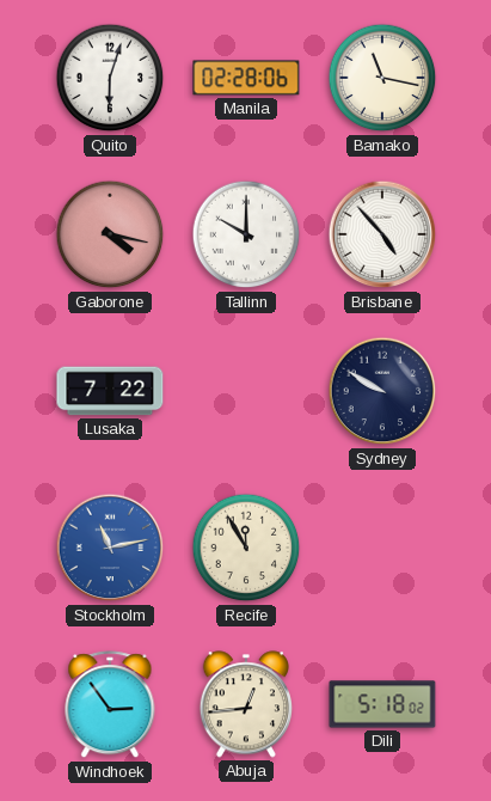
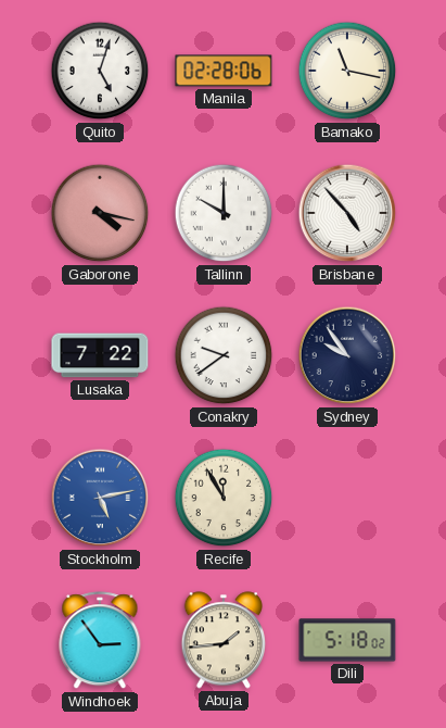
Quito: 6:03 -> 5:03
Conakry: none -> 9:39
Sydney: 9:50 -> 9:54
Stockholm: 11:13 -> 5:13
Abuja: 12:44 -> 1:44
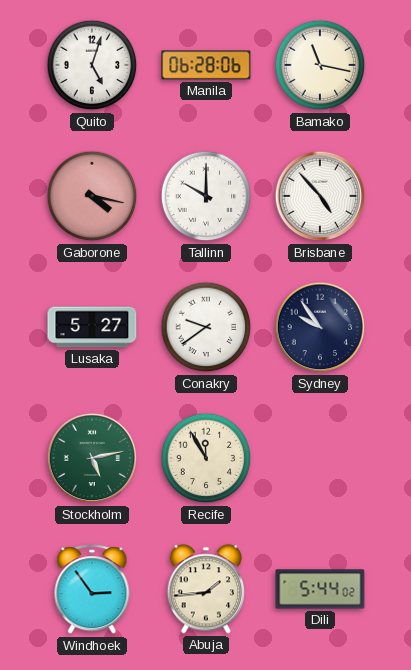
Manila: 02:28 -> 06:28
Lusaka: 7:22 -> 5:27
Stockholm dial: blue -> green
Dili: 5:18 -> 5:44
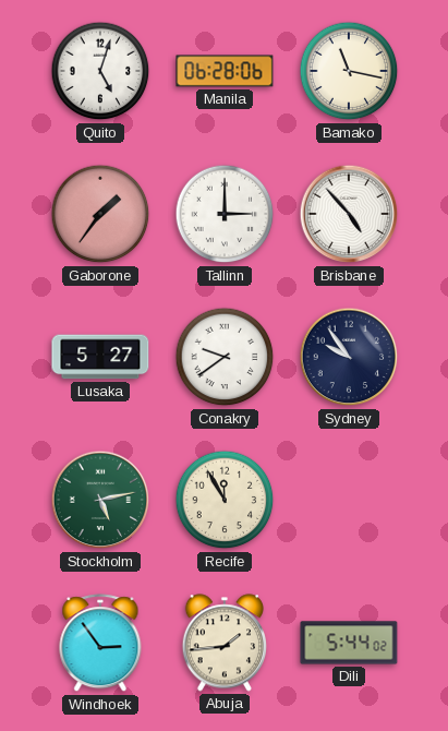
Gaborone: 4:17 -> 1:36
Tallinn: 10:00 -> 3:00
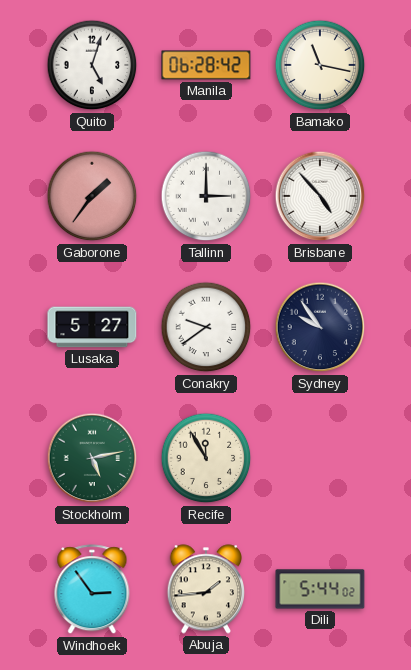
Manila: 06:28:06 -> 06:28:42
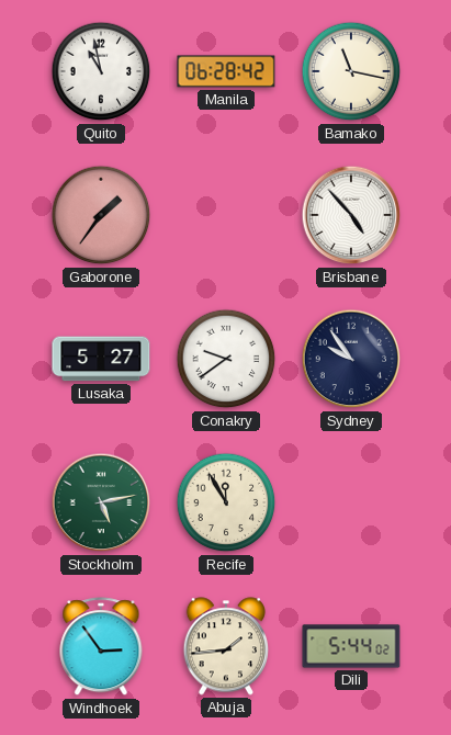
Quito: 5:03 -> 10:58
Tallinn: 3:00 -> none
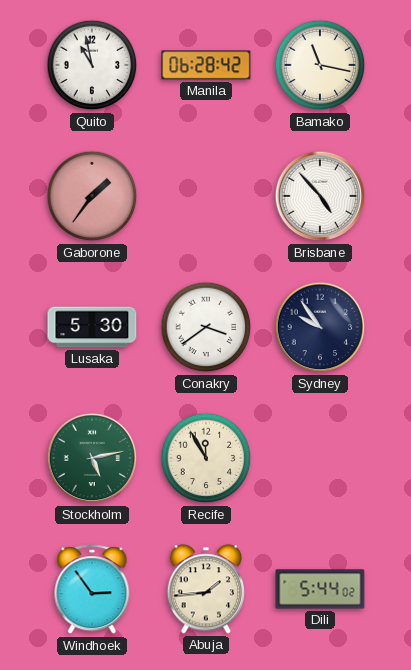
Lusaka: 5:27 -> 5:30
Conakry: 9:39 -> 3:39
